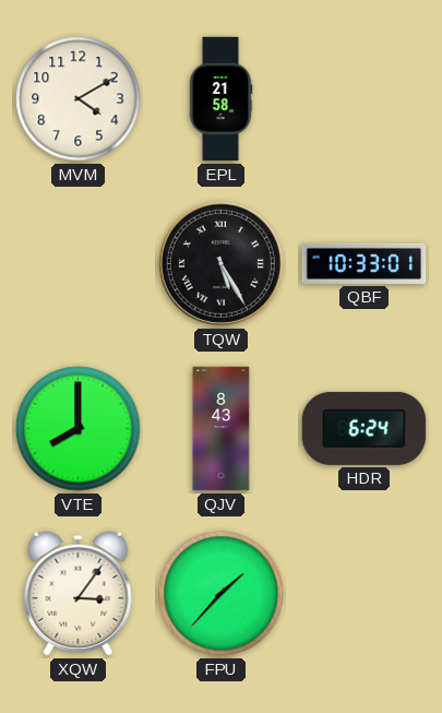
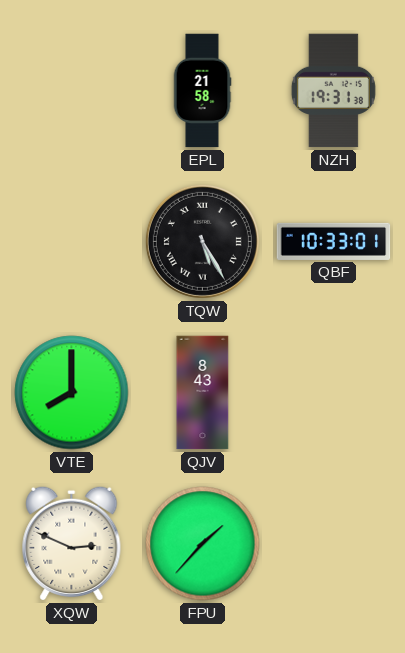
MVM: 4:10 -> none
NZH: none -> 19:31
HDR: 6:24 -> none
XQW: 3:06 -> 2:49
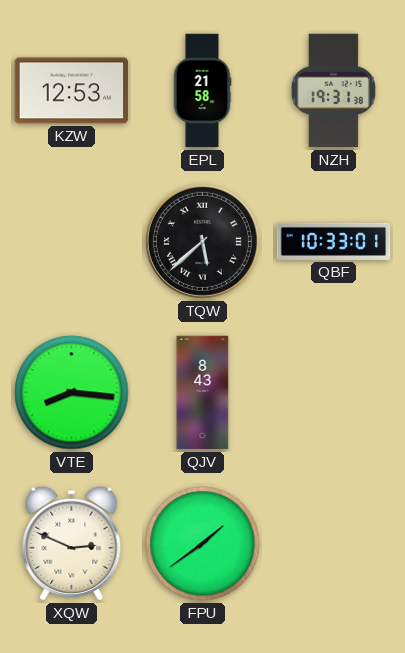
KZW: none -> 12:53
TQW: 5:25 -> 5:38
VTE: 8:00 -> 8:16
FPU: 1:37 -> 1:39
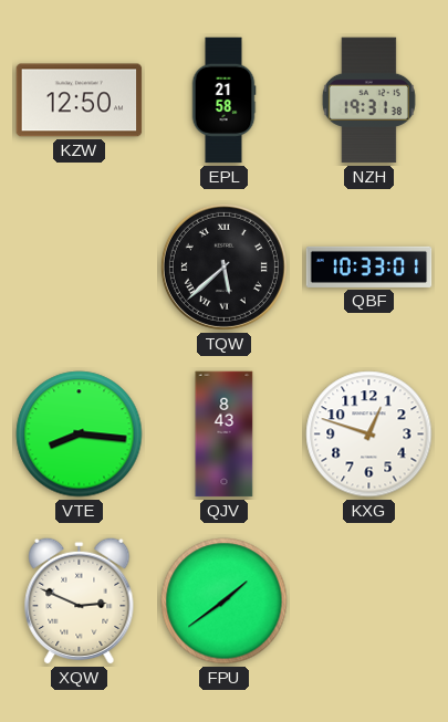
KZW: 12:53 -> 12:50
KXG: none -> 12:48
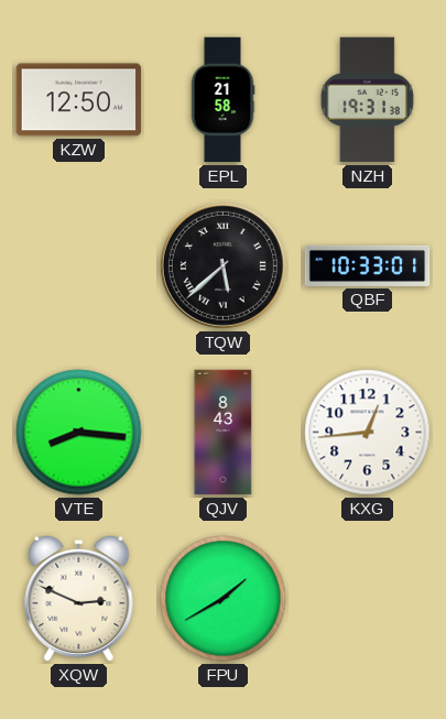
KXG: 12:48 -> 12:44
FPU: 1:39 -> 1:40
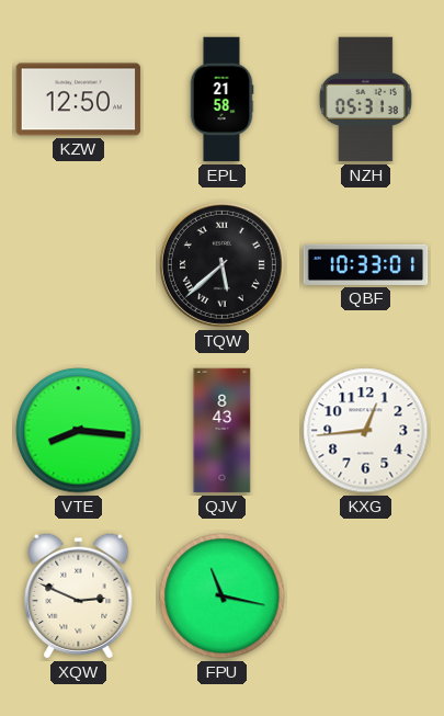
NZH: 19:31 -> 05:31
FPU: 1:40 -> 11:17
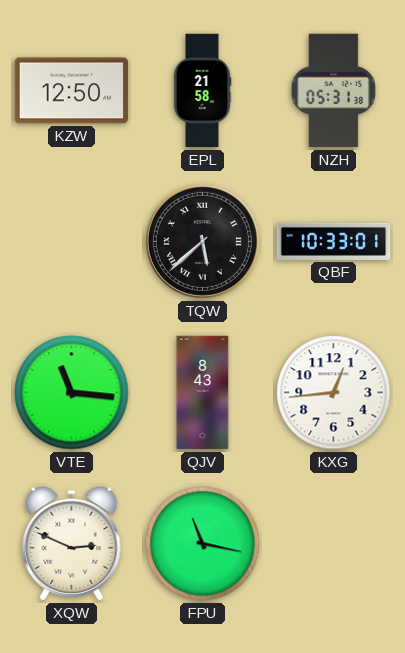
VTE: 8:16 -> 11:16
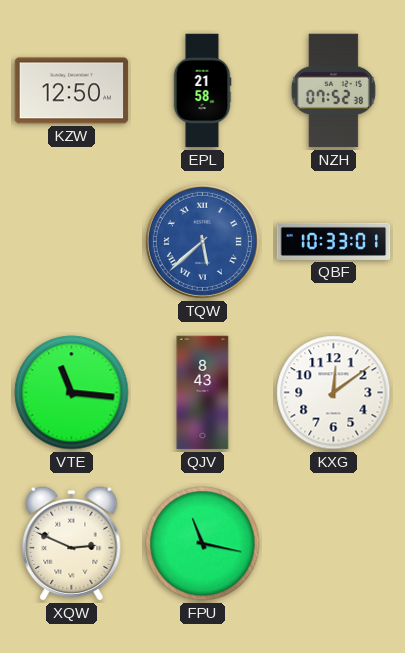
NZH: 05:31 -> 07:52
TQW dial: black -> blue
KXG: 12:44 -> 12:09
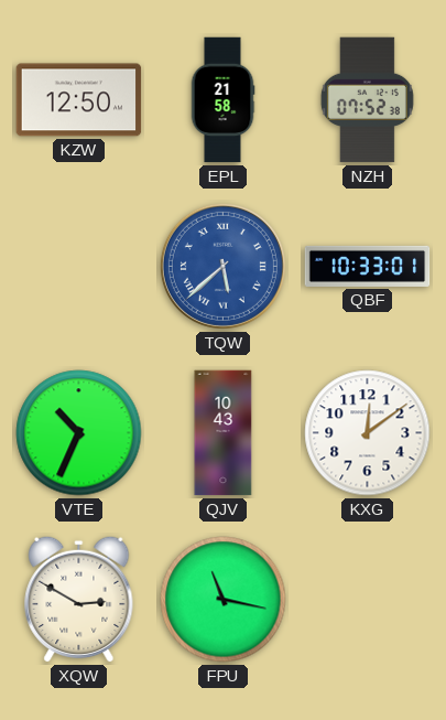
VTE: 11:16 -> 10:34
QJV: 8:43 -> 10:43
XQW: 2:49 -> 2:50
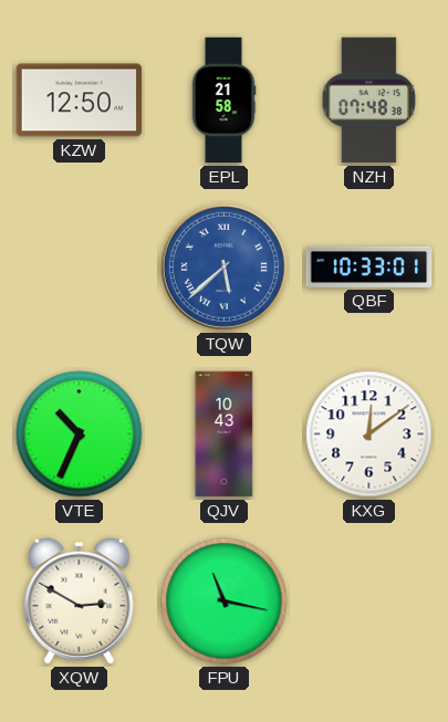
NZH: 07:52 -> 07:48
